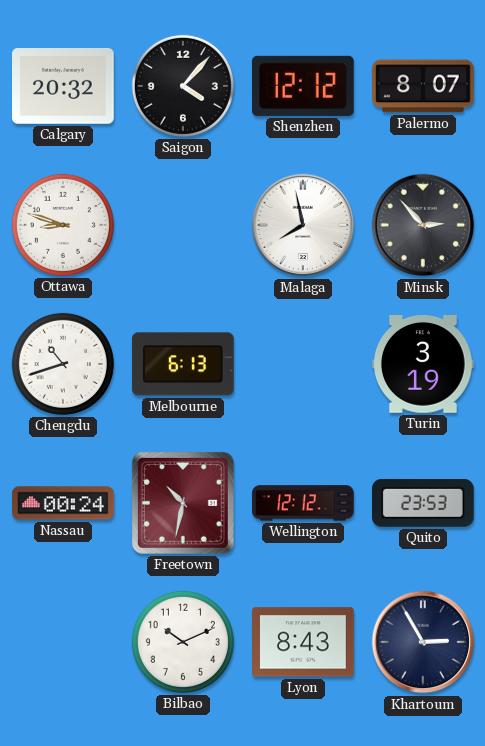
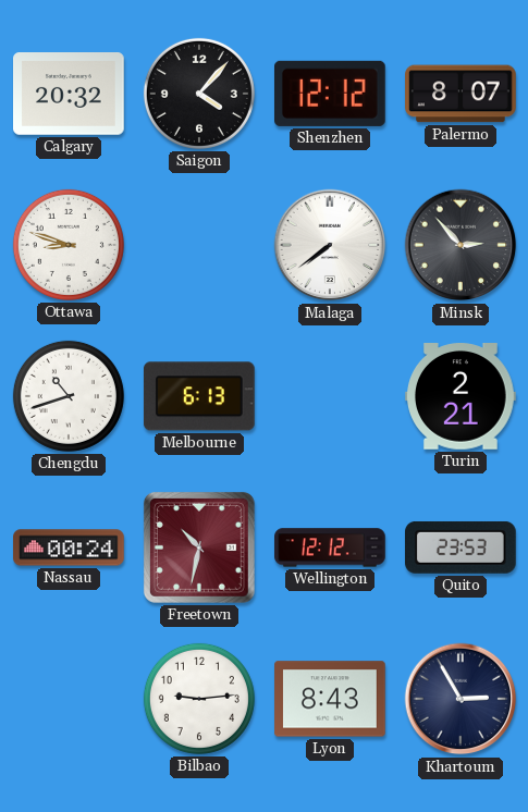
Malaga: 7:58 -> 7:39
Turin: 3:19 -> 2:21
Bilbao: 10:11 -> 9:14
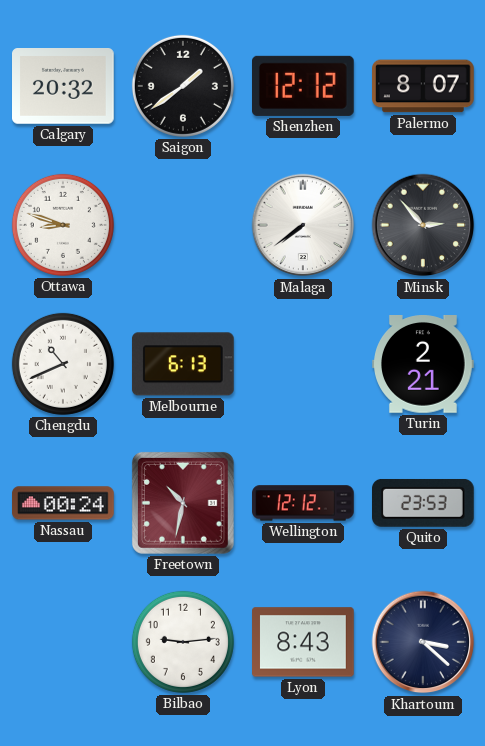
Saigon: 4:07 -> 1:39
Chengdu: 10:42 -> 10:41
Khartoum: 2:55 -> 3:22
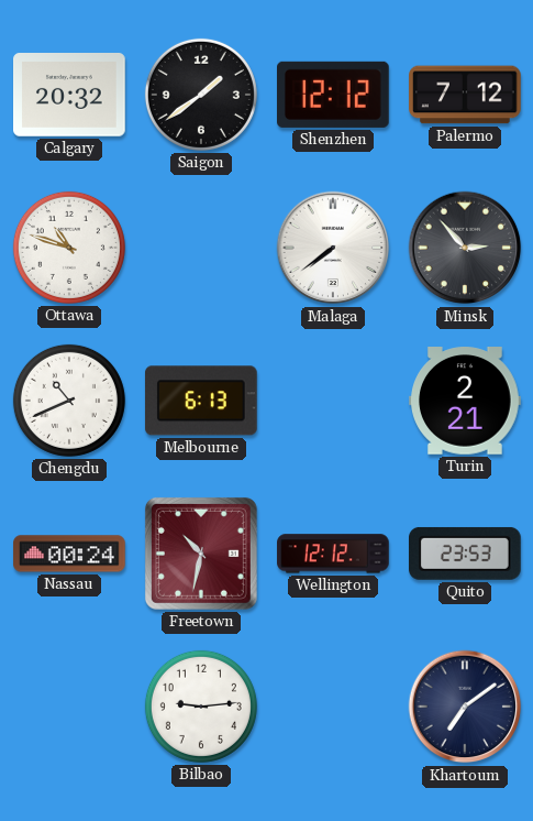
Palermo: 8:07 -> 7:12
Ottawa: 8:48 -> 10:48
Lyon: 8:43 -> none
Khartoum: 3:22 -> 7:09
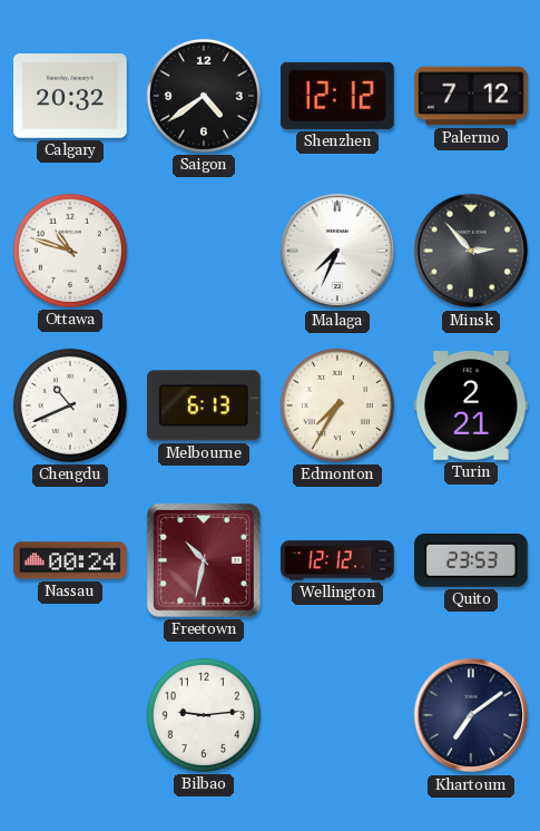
Saigon: 1:39 -> 4:39
Malaga: 7:39 -> 7:34
Edmonton: none -> 7:35
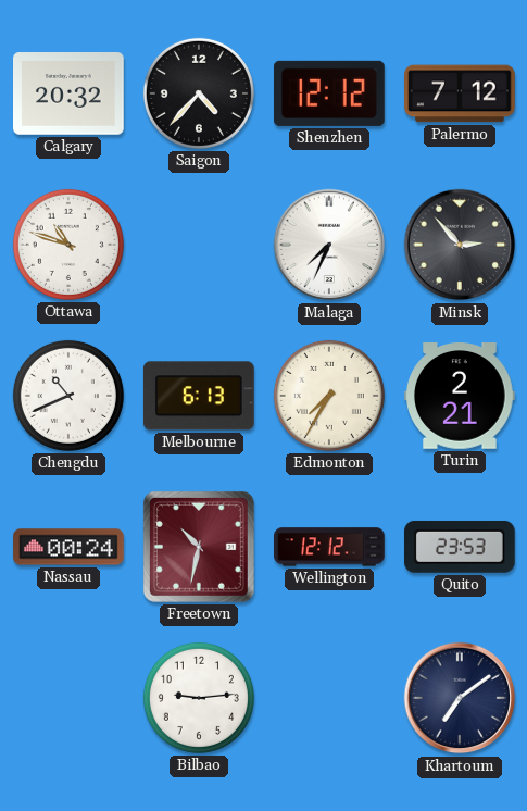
Saigon: 4:39 -> 4:37
